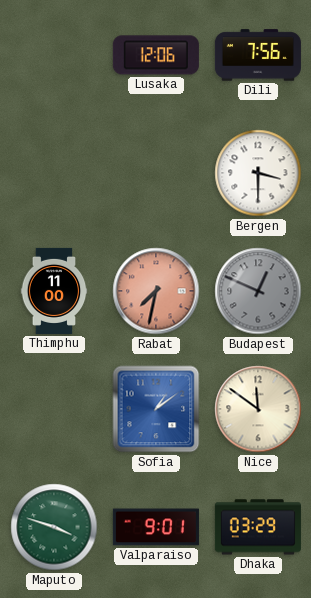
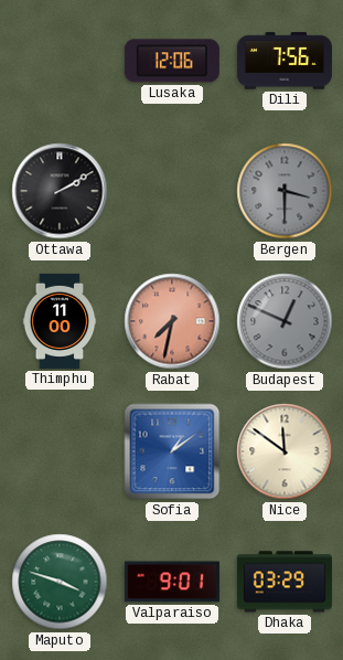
Ottawa: none -> 2:10
Bergen dial: white -> grey
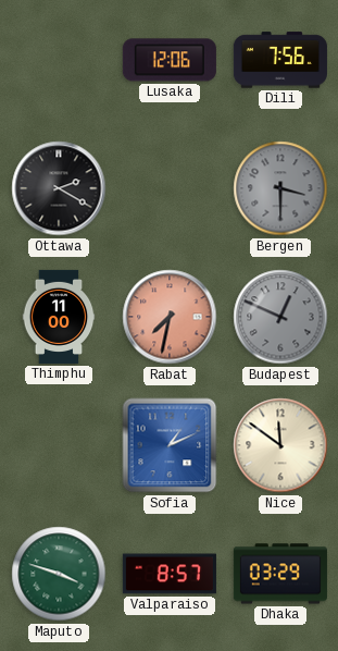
Ottawa: 2:10 -> 2:20
Sofia: 1:09 -> 1:11
Valparaiso: 9:01 -> 8:57
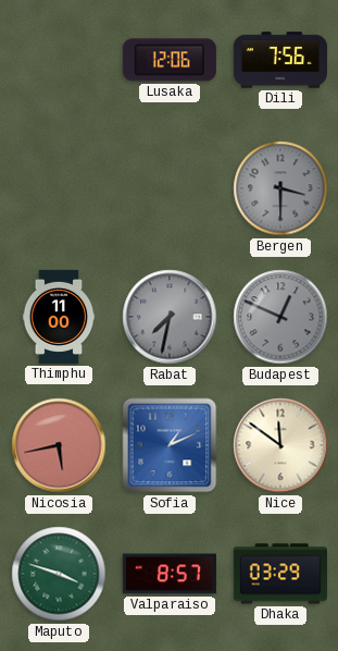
Ottawa: 2:20 -> none
Rabat dial: salmon -> grey
Nicosia: none -> 5:43
